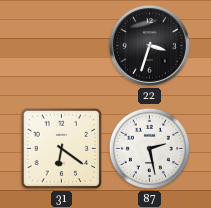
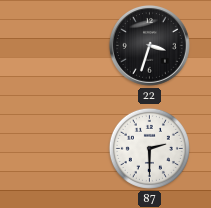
31: 6:21 -> none
87: 2:28 -> 2:30
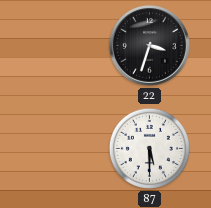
87: 2:30 -> 5:30
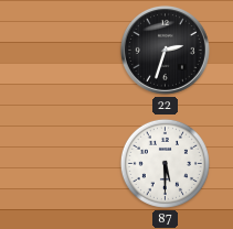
22: 3:33 -> 2:33
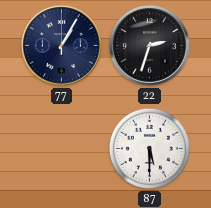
77: none -> 1:05
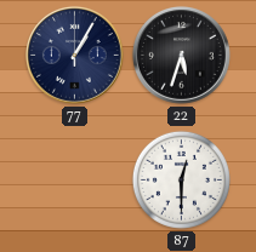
22: 2:33 -> 5:33
87: 5:30 -> 12:30
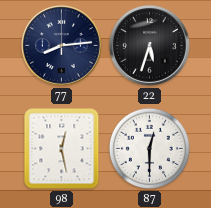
77: 1:05 -> 8:14
98: none -> 12:28
